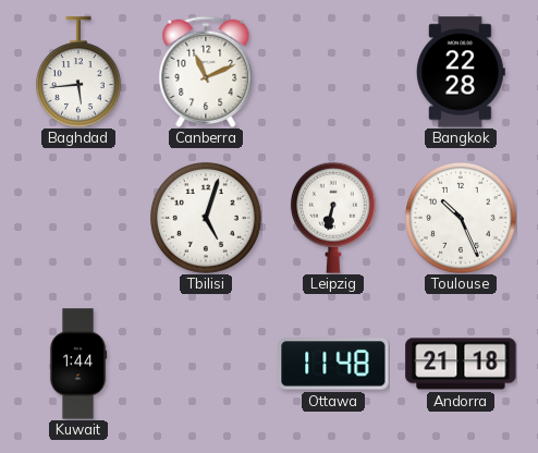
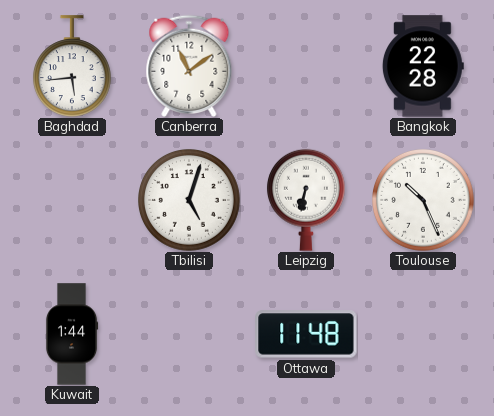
Canberra: 11:11 -> 11:09
Andorra: 21:18 -> none
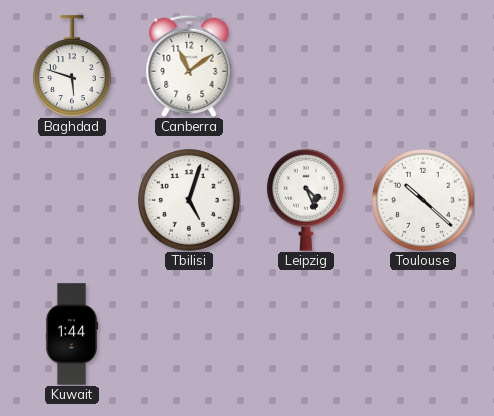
Baghdad: 5:44 -> 5:48
Bangkok: 22:28 -> none
Leipzig: 6:32 -> 4:26
Toulouse: 10:26 -> 10:22
Ottawa: 11:48 -> none
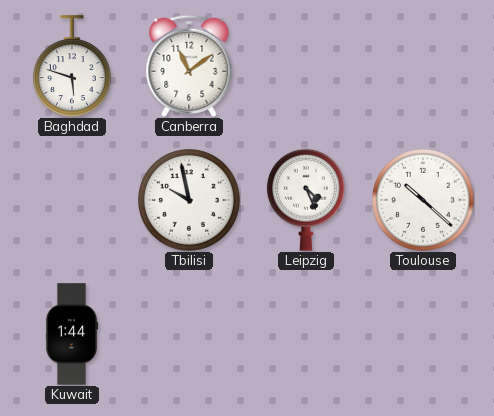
Tbilisi: 5:03 -> 9:58
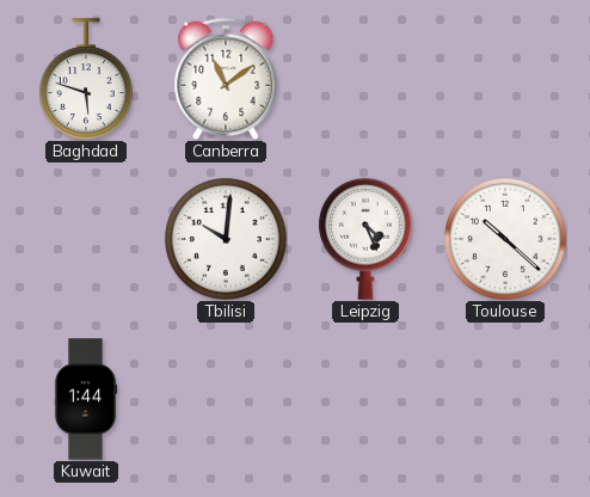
Tbilisi: 9:58 -> 10:01
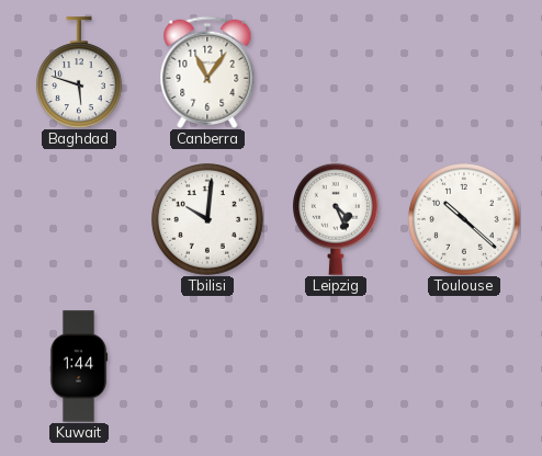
Canberra: 11:09 -> 11:06
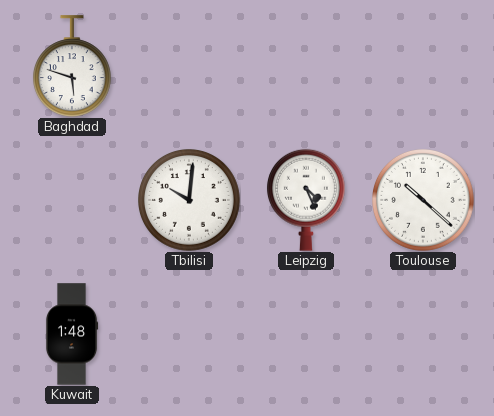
Canberra: 11:06 -> none
Kuwait: 1:44 -> 1:48
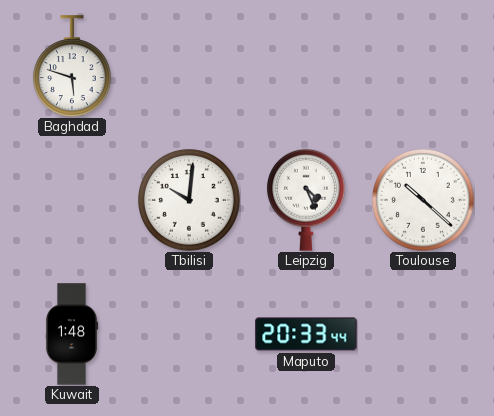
Maputo: none -> 20:33
